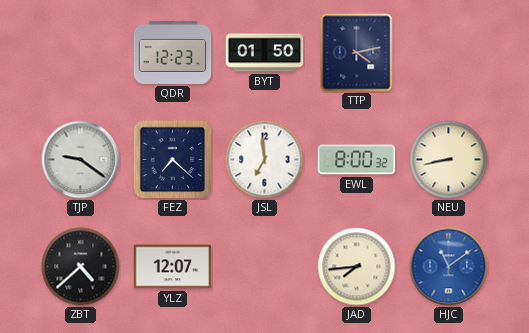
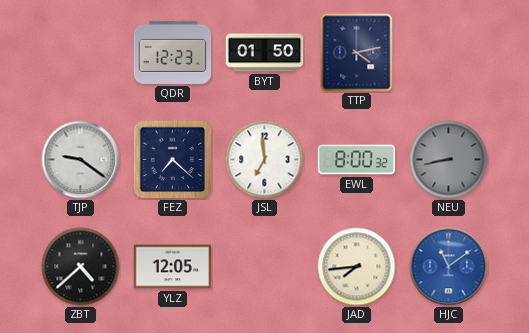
NEU dial: cream -> grey
YLZ: 12:07 -> 12:05
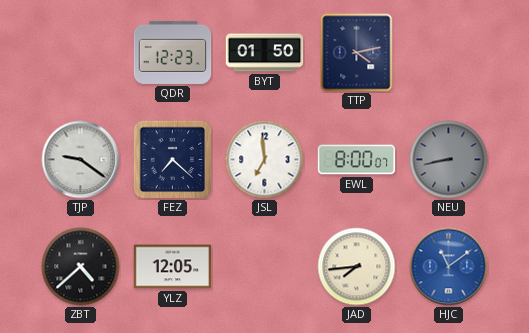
EWL: 8:00:32 -> 8:00:07
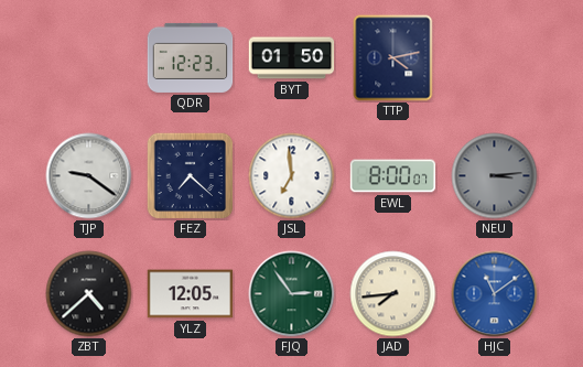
NEU: 8:43 -> 3:14
FJQ: none -> 2:54
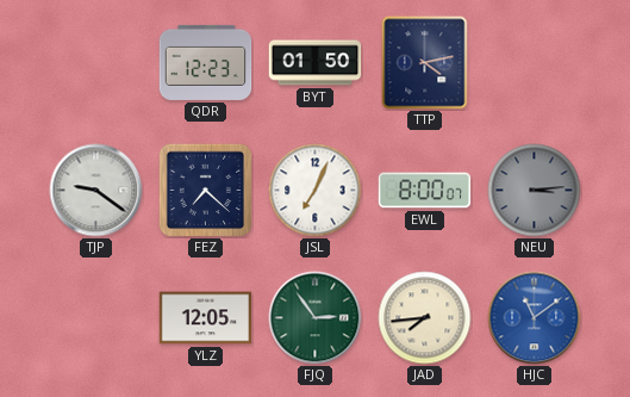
JSL: 6:59 -> 7:04
ZBT: 4:38 -> none
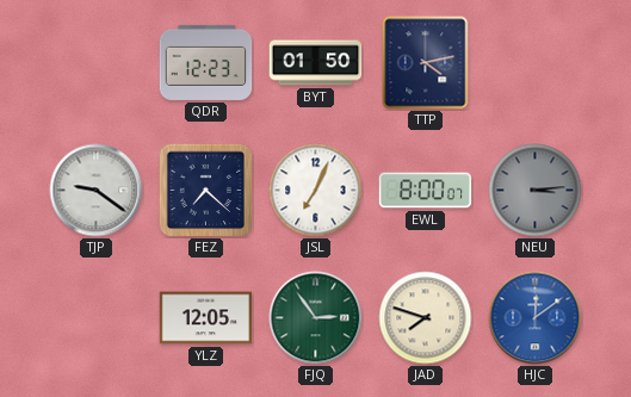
JAD: 7:44 -> 7:48
HJC: 11:09 -> 12:09
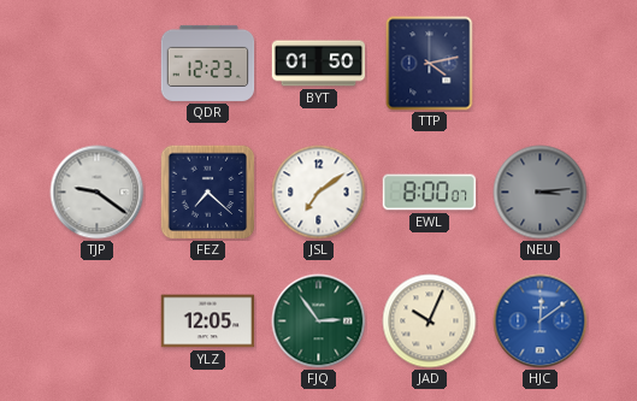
JSL: 7:04 -> 7:09
JAD: 7:48 -> 10:04
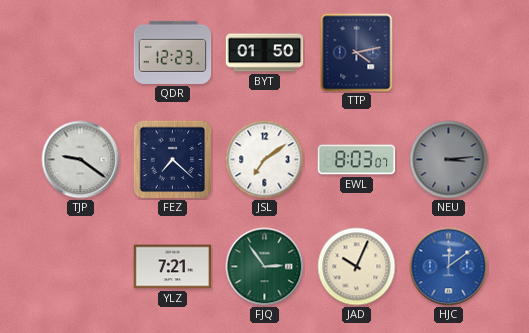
EWL: 8:00 -> 8:03
YLZ: 12:05 -> 7:21
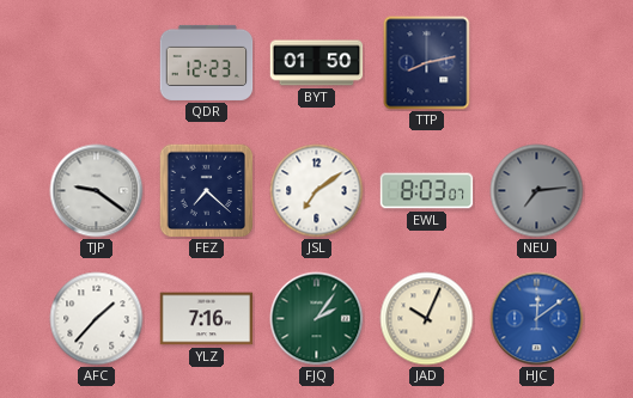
TTP: 4:13 -> 8:13
NEU: 3:14 -> 7:14
AFC: none -> 1:37
YLZ: 7:21 -> 7:16
FJQ: 2:54 -> 2:06
